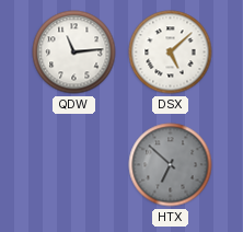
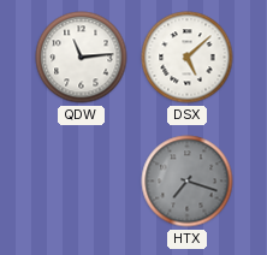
HTX: 6:52 -> 7:18
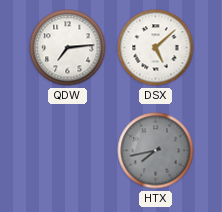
QDW: 11:14 -> 7:14
HTX: 7:18 -> 7:43
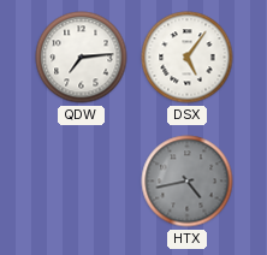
DSX: 5:08 -> 5:06
HTX: 7:43 -> 4:43
